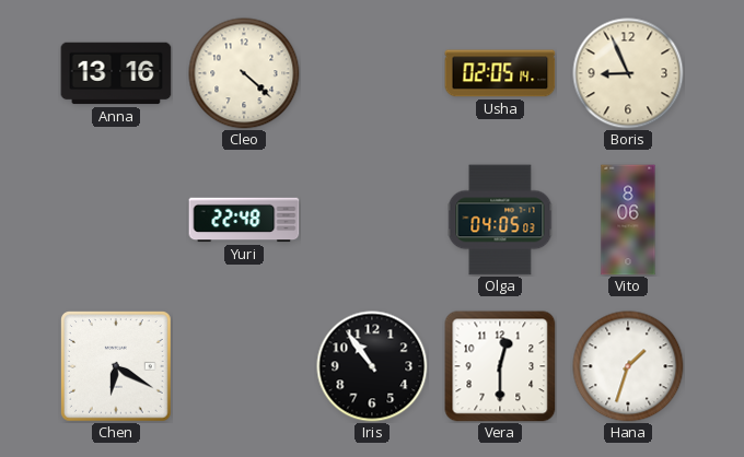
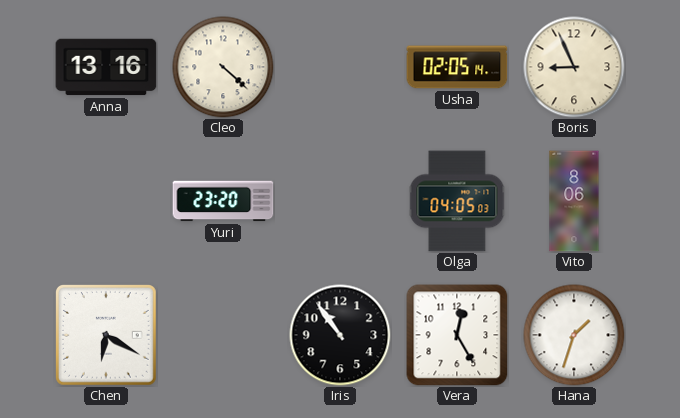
Yuri: 22:48 -> 23:20
Vera: 12:30 -> 12:25
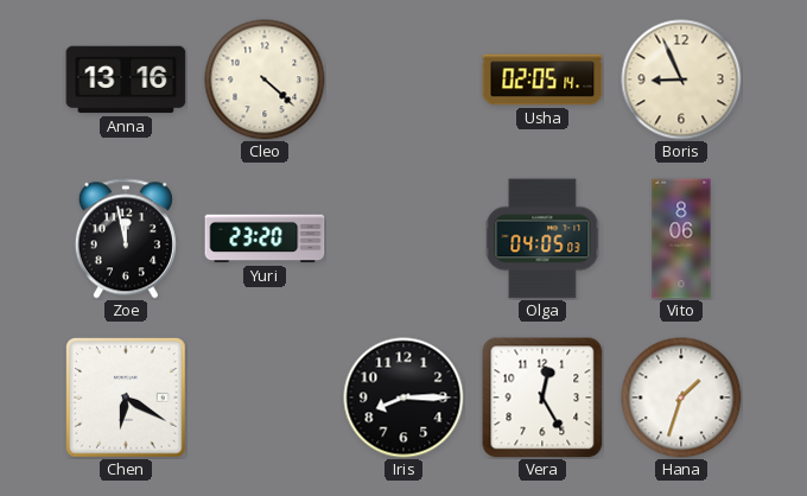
Zoe: none -> 11:58
Iris: 10:54 -> 8:15
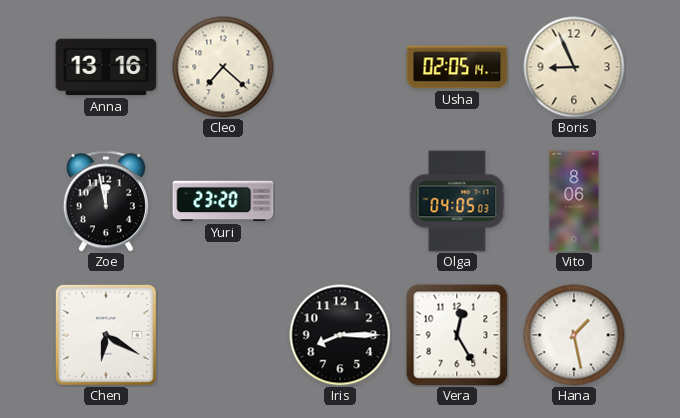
Cleo: 4:22 -> 7:22
Hana: 1:33 -> 1:28
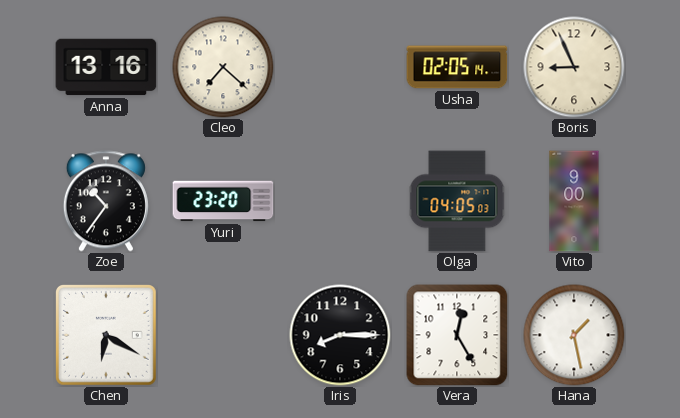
Zoe: 11:58 -> 10:36
Vito: 8:06 -> 9:00
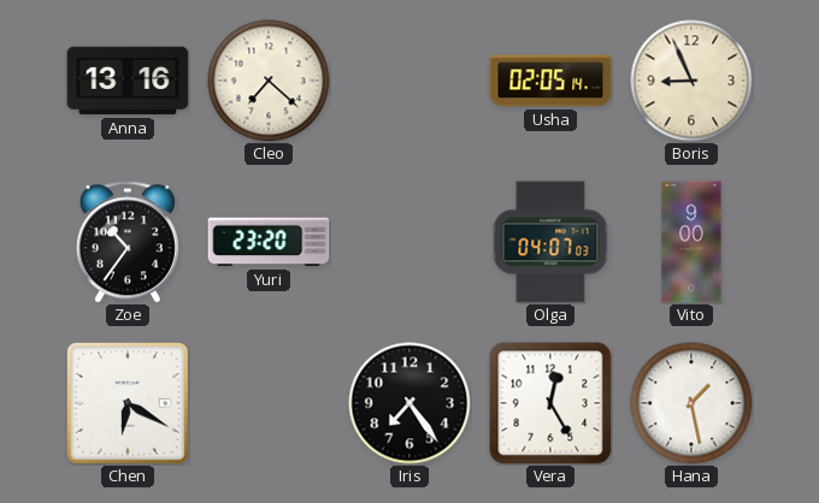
Olga: 04:05 -> 04:07
Iris: 8:15 -> 7:24
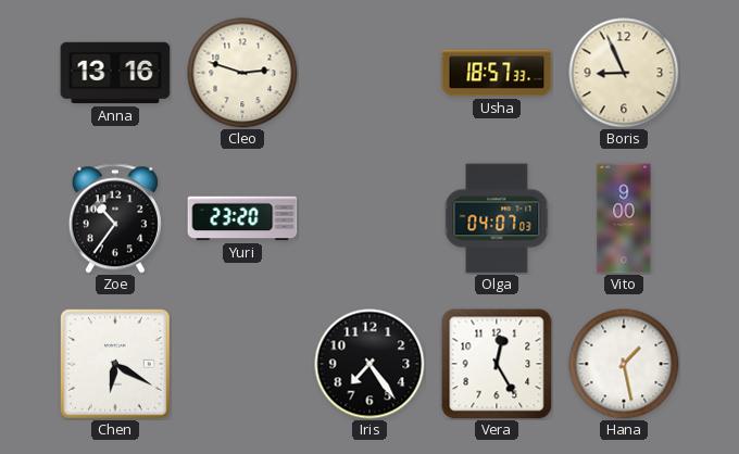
Cleo: 7:22 -> 2:48
Usha: 02:05 -> 18:57
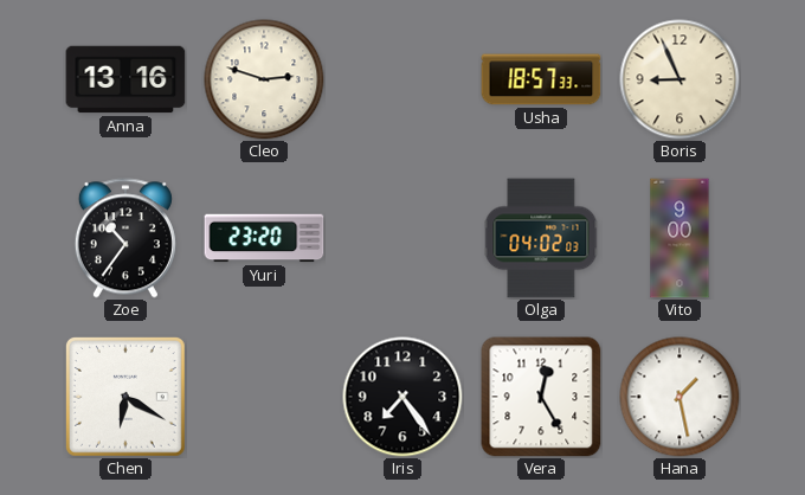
Olga: 04:07 -> 04:02
